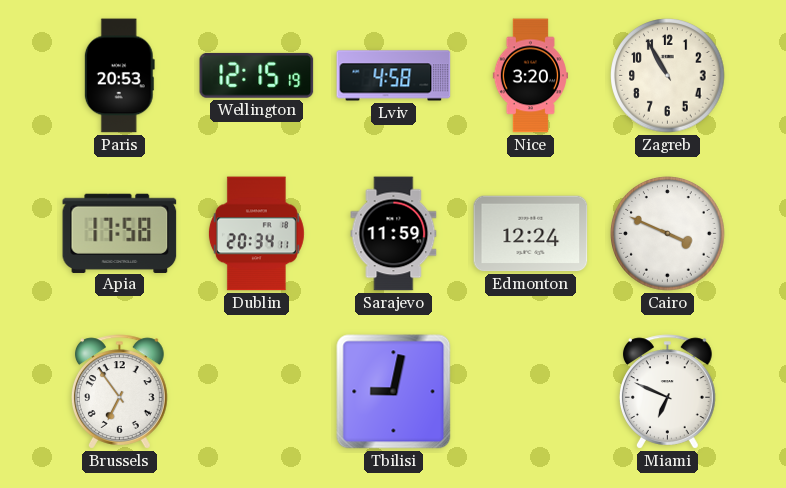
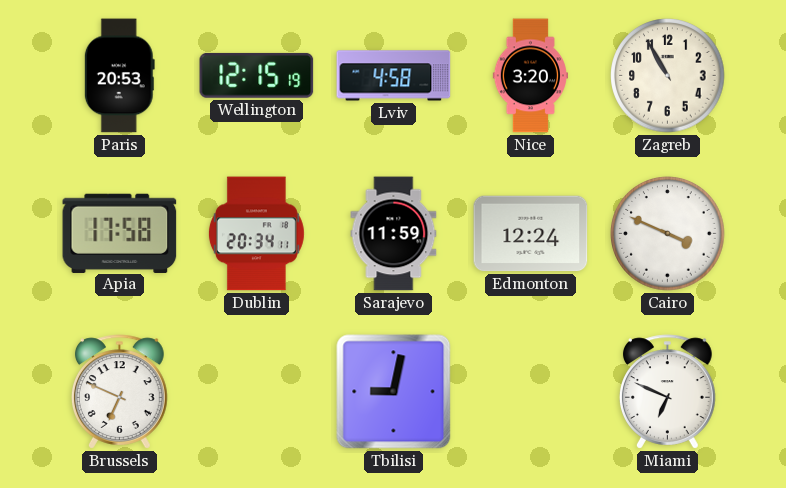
Brussels: 6:54 -> 6:49
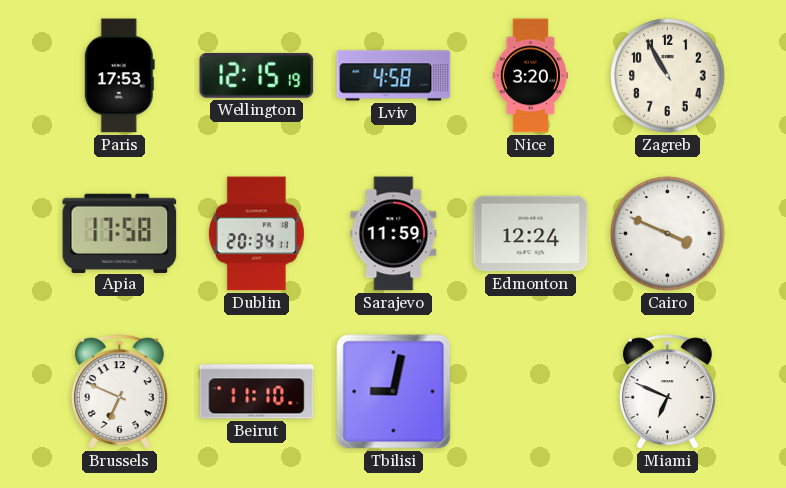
Paris: 20:53 -> 17:53
Beirut: none -> 11:10
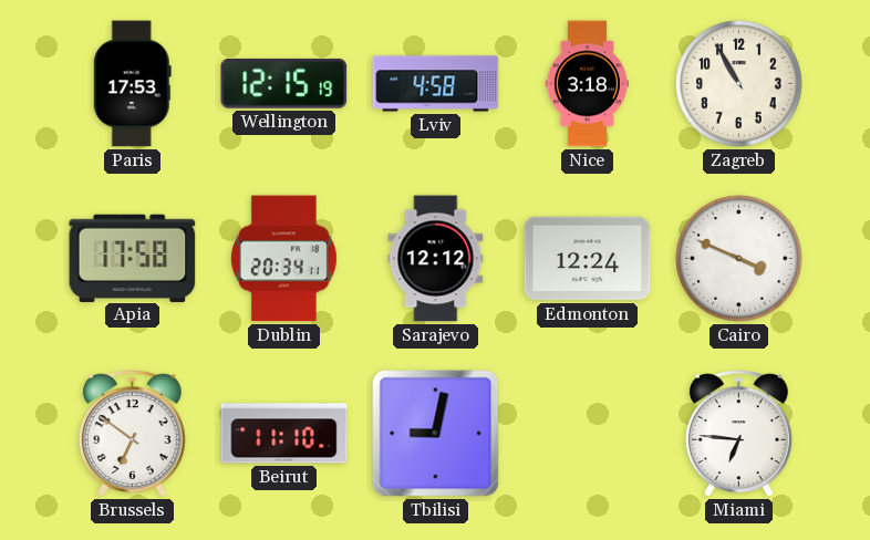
Nice: 3:20 -> 3:18
Sarajevo: 11:59 -> 12:12
Brussels: 6:49 -> 6:51
Miami: 6:49 -> 6:46
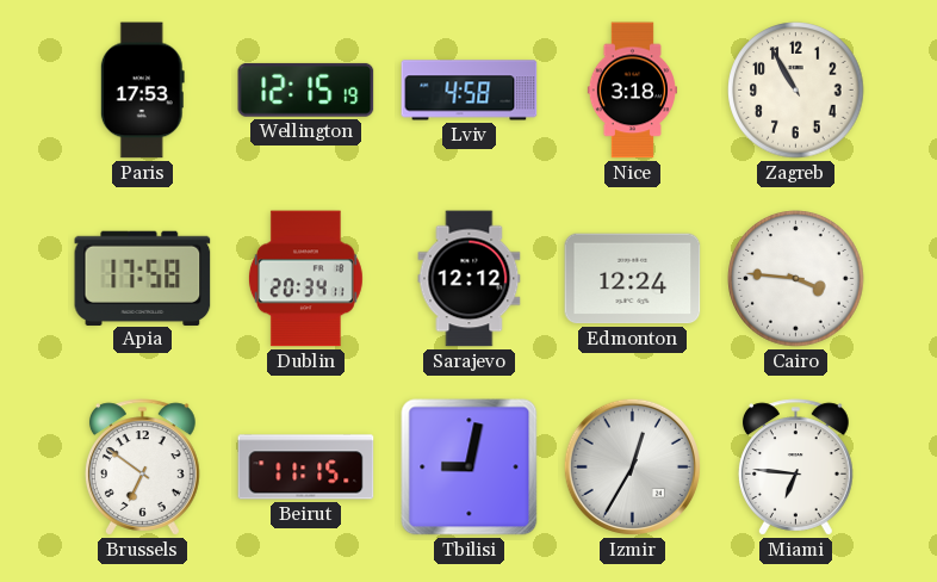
Cairo: 3:49 -> 3:46
Beirut: 11:10 -> 11:15
Izmir: none -> 12:35
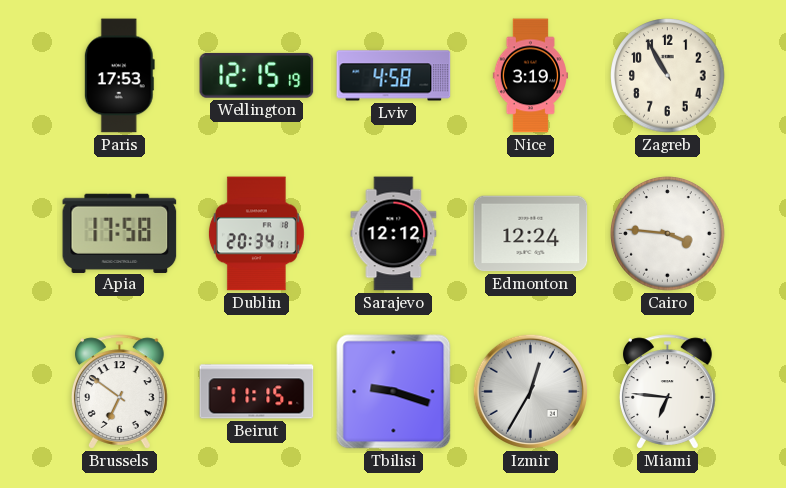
Nice: 3:18 -> 3:19
Tbilisi: 9:02 -> 9:18
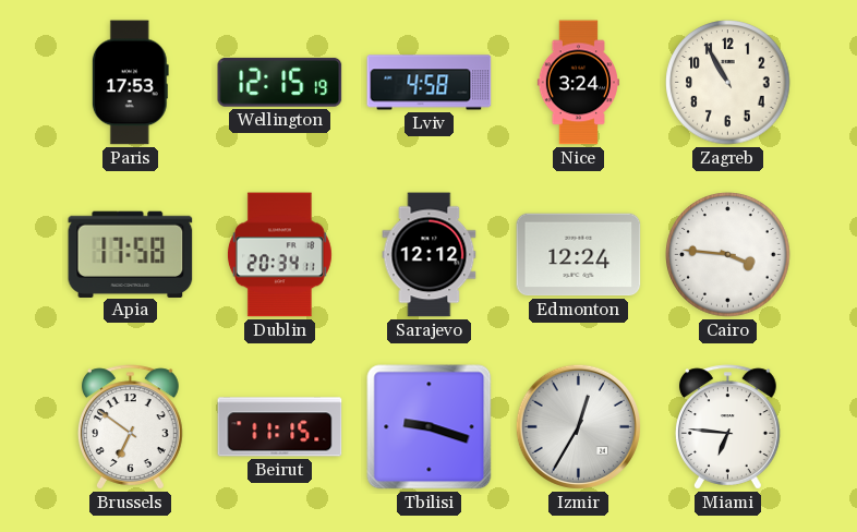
Nice: 3:19 -> 3:24
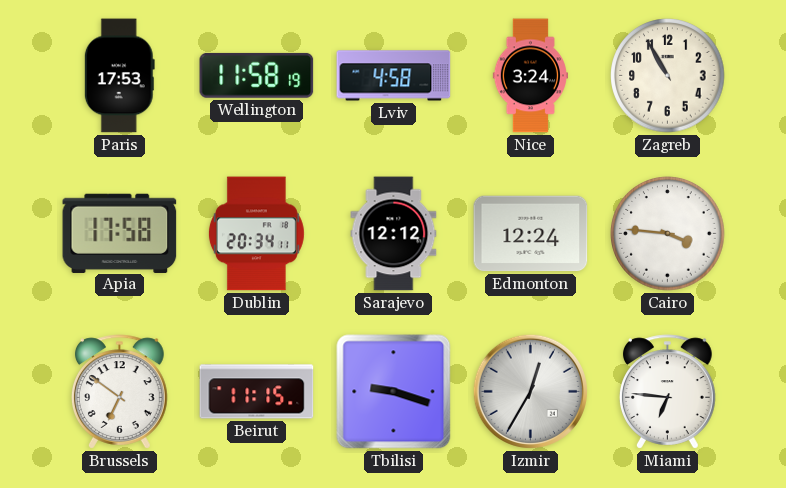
Wellington: 12:15 -> 11:58
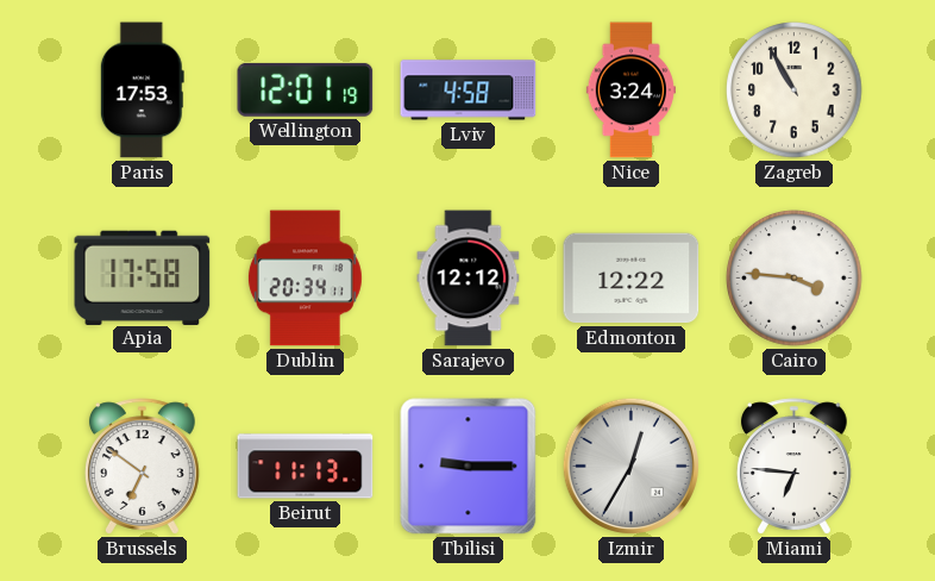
Wellington: 11:58 -> 12:01
Edmonton: 12:24 -> 12:22
Beirut: 11:15 -> 11:13
Tbilisi: 9:18 -> 9:15
